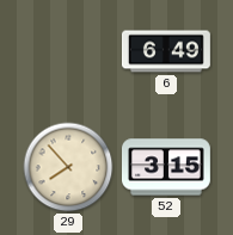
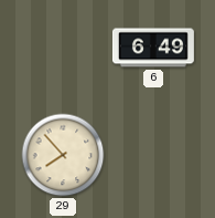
52: 3:15 -> none
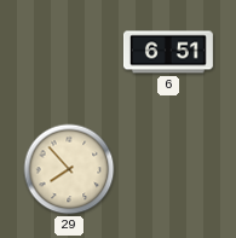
6: 6:49 -> 6:51
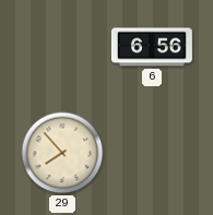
6: 6:51 -> 6:56
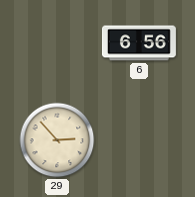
29: 7:53 -> 2:53
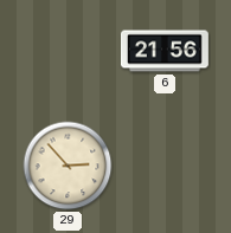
6: 6:56 -> 21:56
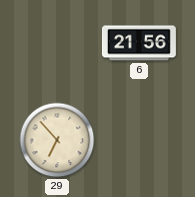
29: 2:53 -> 6:53
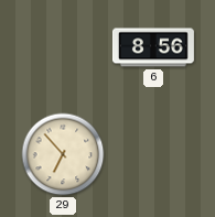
6: 21:56 -> 8:56
